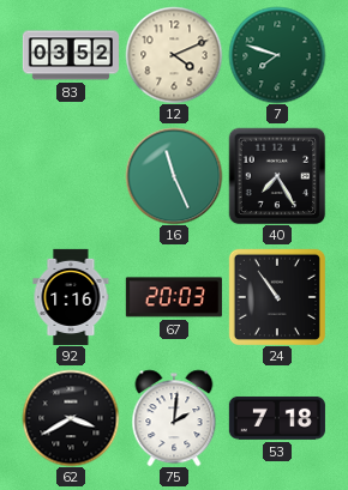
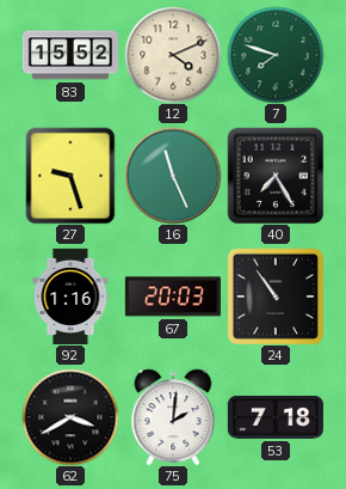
83: 03:52 -> 15:52
27: none -> 9:27
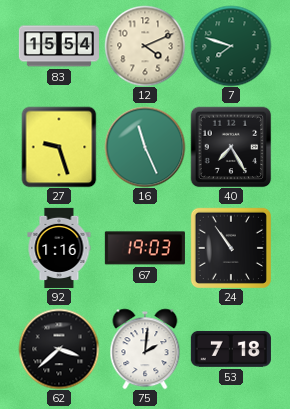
83: 15:52 -> 15:54
67: 20:03 -> 19:03
62: 3:40 -> 3:38
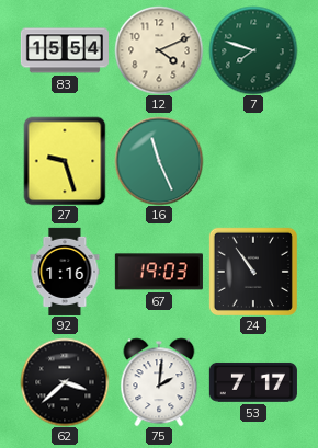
40: 7:25 -> none
53: 7:18 -> 7:17
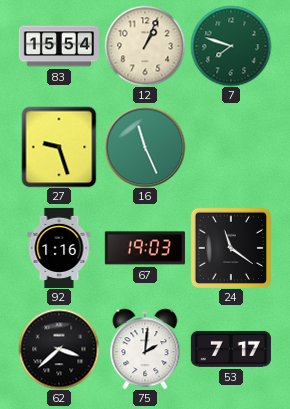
12: 4:11 -> 1:04
24: 10:54 -> 11:21
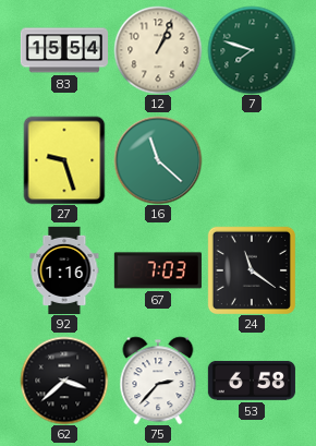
16: 11:26 -> 11:22
67: 19:03 -> 7:03
75: 2:01 -> 2:37
53: 7:17 -> 6:58
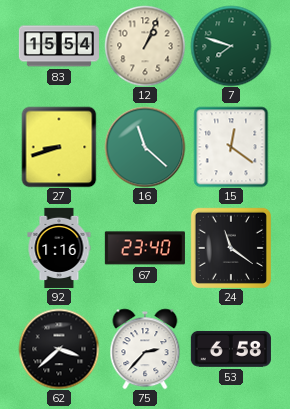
27: 9:27 -> 8:42
15: none -> 12:21
67: 7:03 -> 23:40
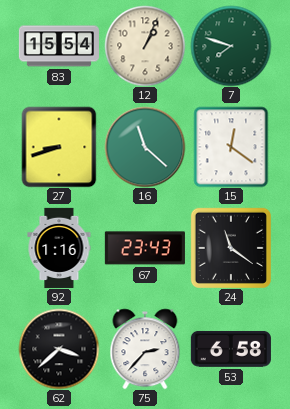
67: 23:40 -> 23:43
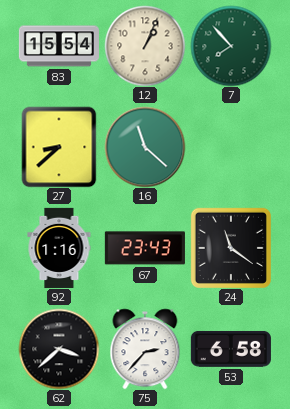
7: 7:48 -> 7:53
27: 8:42 -> 8:38
15: 12:21 -> none
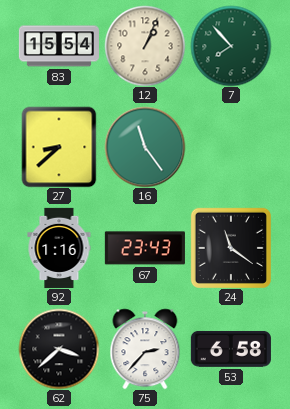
16: 11:22 -> 11:24
